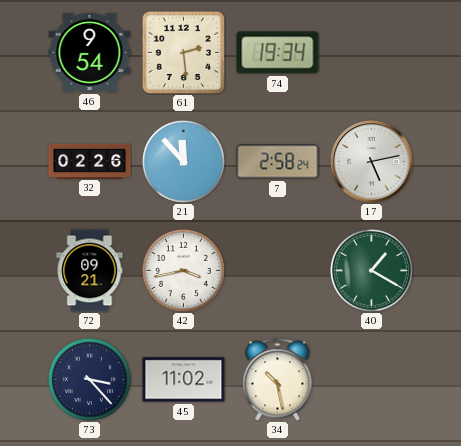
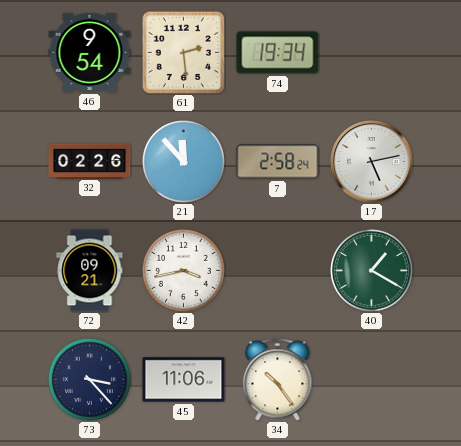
45: 11:02 -> 11:06
34: 10:28 -> 10:24
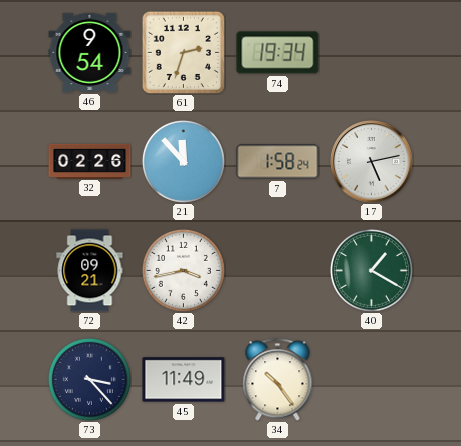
61: 2:29 -> 2:33
7: 2:58 -> 1:58
45: 11:06 -> 11:49
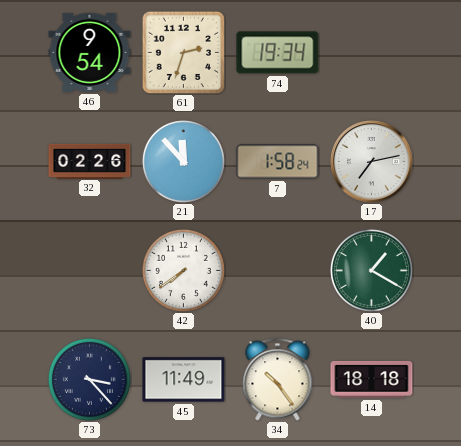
17: 5:13 -> 7:13
72: 09:21 -> none
42: 3:43 -> 7:39
14: none -> 18:18
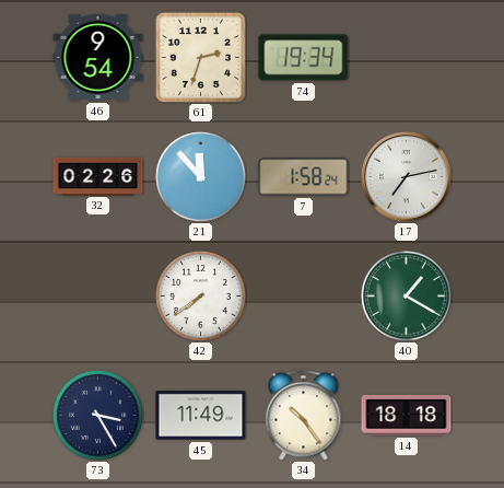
73: 3:23 -> 3:25
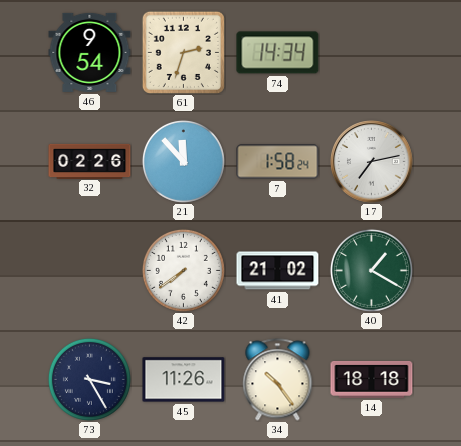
74: 19:34 -> 14:34
41: none -> 21:02
45: 11:49 -> 11:26
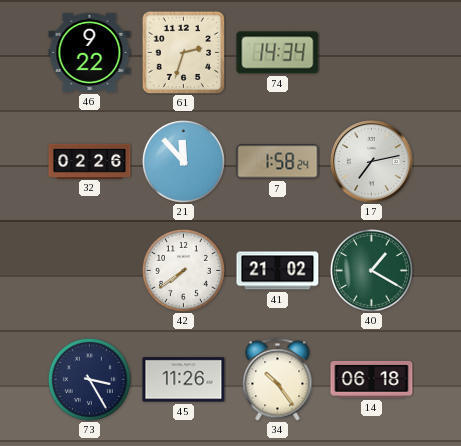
46: 9:54 -> 9:22
14: 18:18 -> 06:18
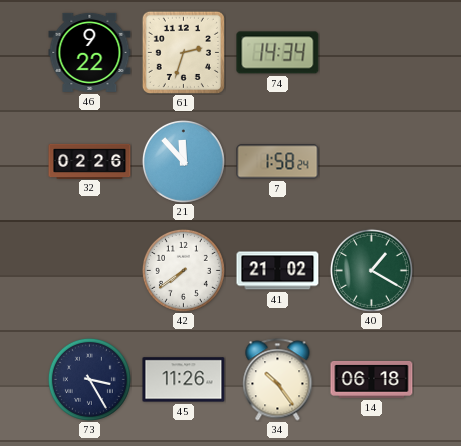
17: 7:13 -> none
